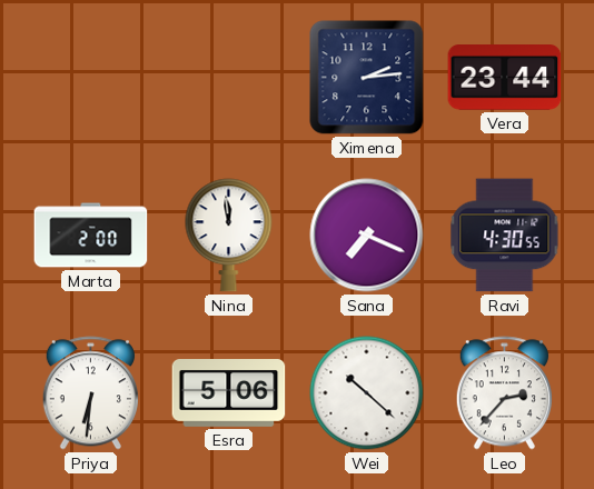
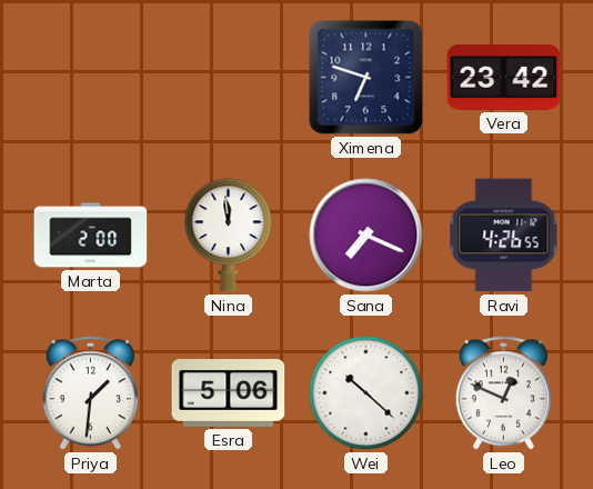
Ximena: 2:14 -> 6:48
Vera: 23:44 -> 23:42
Ravi: 4:30 -> 4:26
Priya: 6:31 -> 1:31
Leo: 2:37 -> 12:49
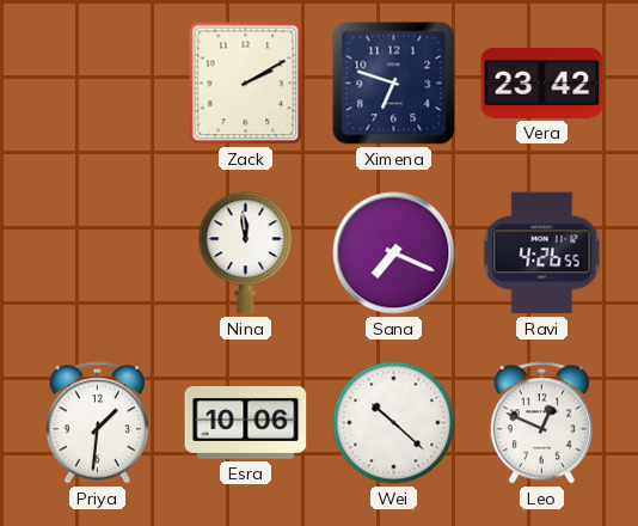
Zack: none -> 2:10
Marta: 2:00 -> none
Esra: 5:06 -> 10:06
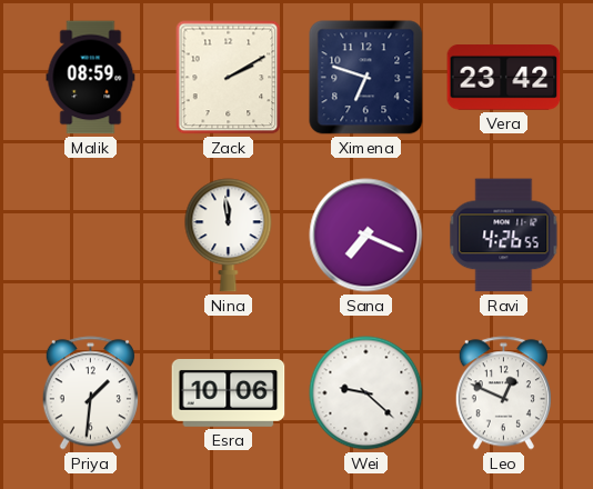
Malik: none -> 08:59
Wei: 10:22 -> 9:22
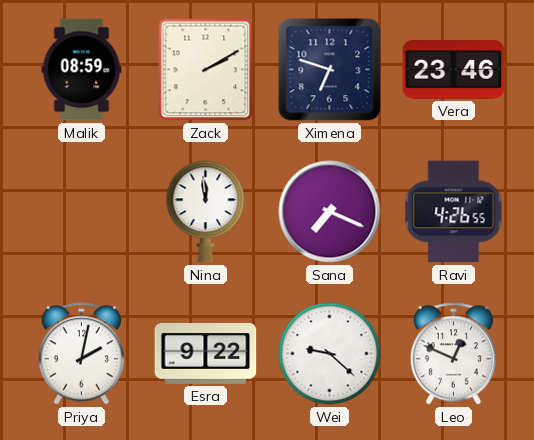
Vera: 23:42 -> 23:46
Priya: 1:31 -> 2:02
Esra: 10:06 -> 9:22
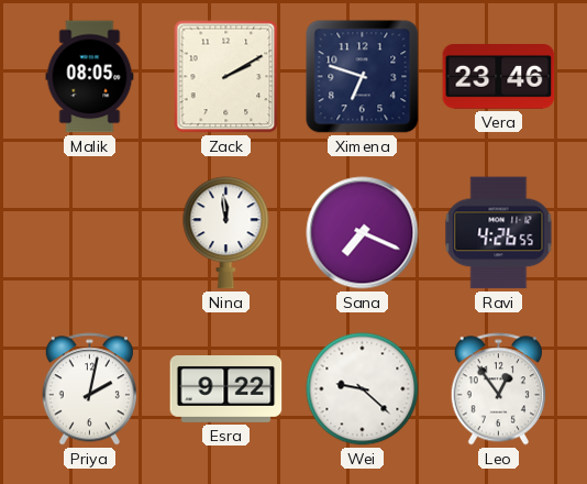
Malik: 08:59 -> 08:05
Leo: 12:49 -> 12:54
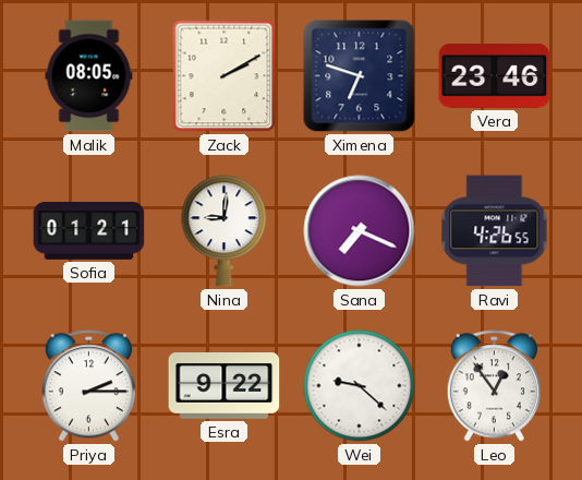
Sofia: none -> 01:21
Nina: 11:59 -> 9:01
Priya: 2:02 -> 2:15
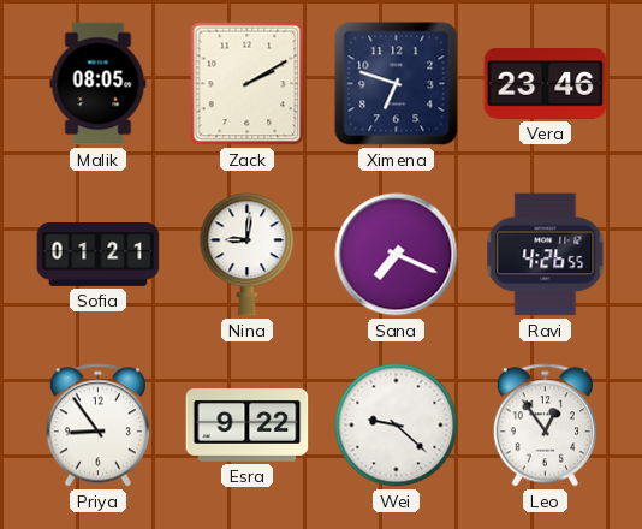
Priya: 2:15 -> 8:54
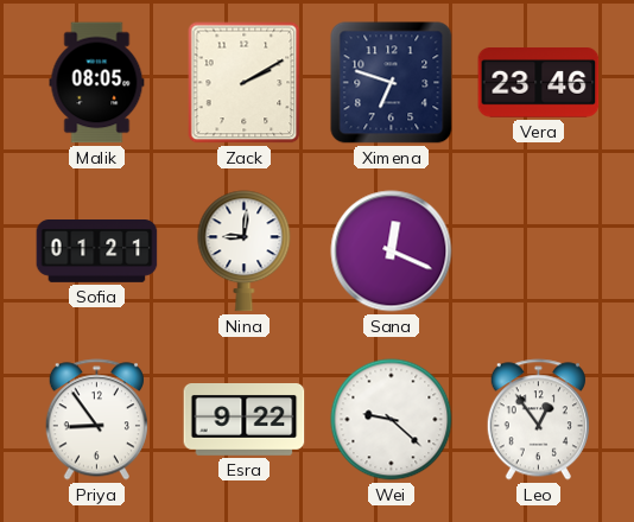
Sana: 7:19 -> 12:19
Ravi: 4:26 -> none
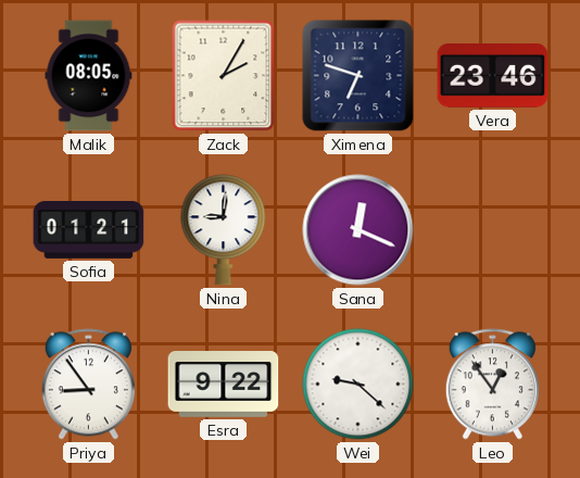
Zack: 2:10 -> 2:05
